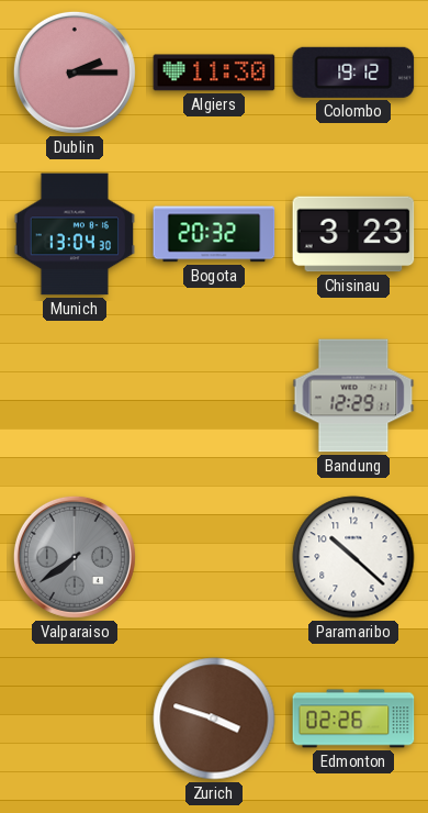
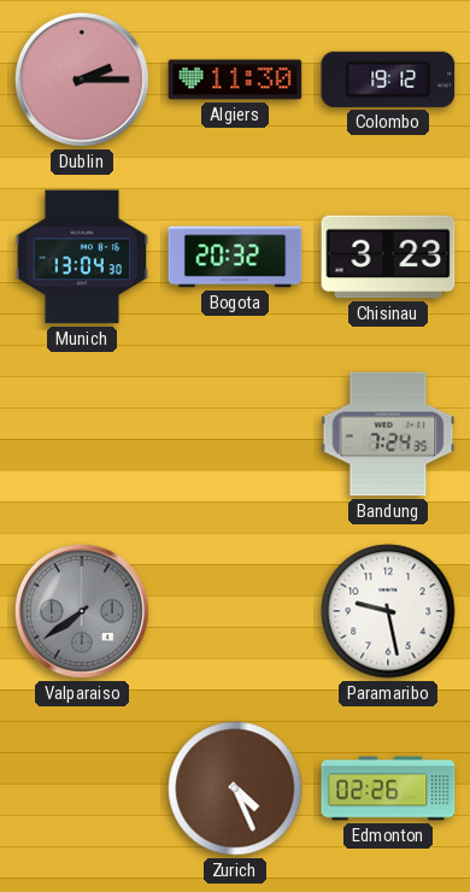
Bandung: 12:29 -> 7:24
Paramaribo: 10:22 -> 9:28
Zurich: 3:48 -> 4:26
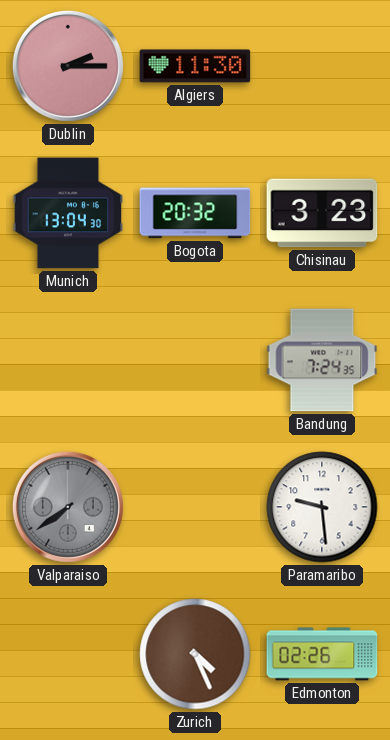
Colombo: 19:12 -> none
Paramaribo: 9:28 -> 9:29
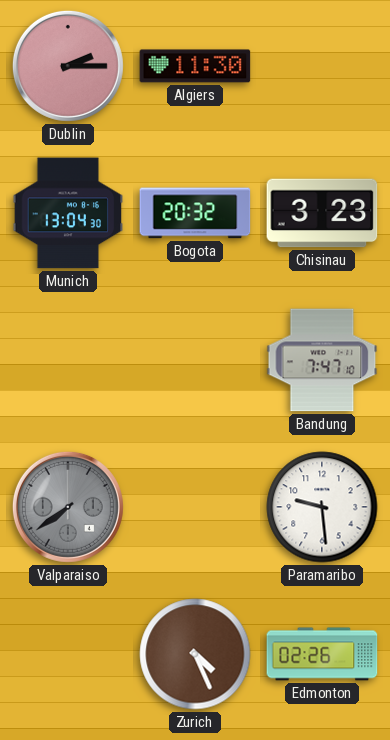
Bandung: 7:24 -> 7:47
